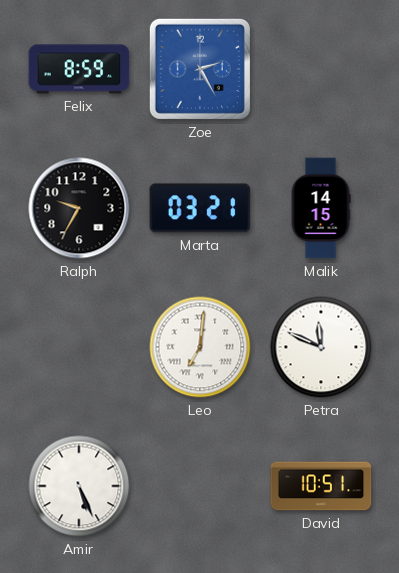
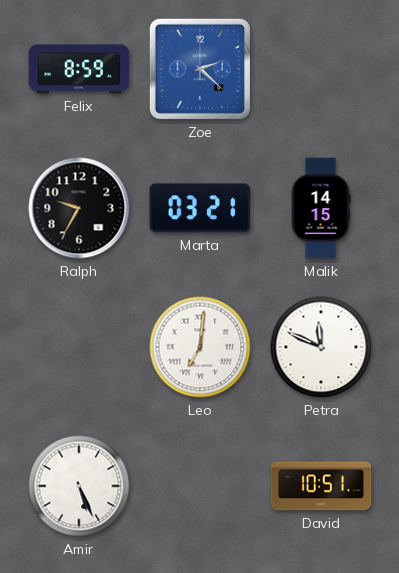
Zoe: 2:25 -> 2:22
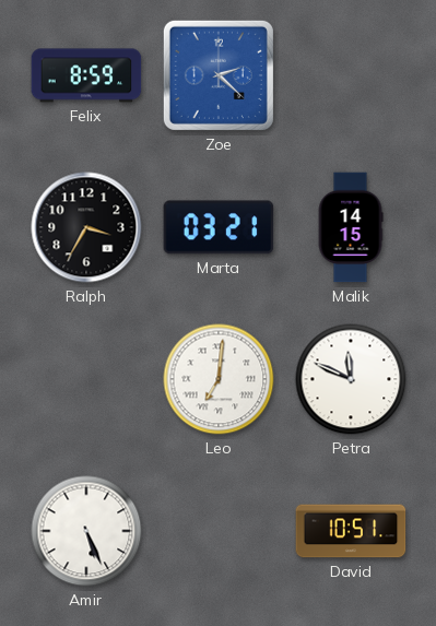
Ralph: 9:35 -> 3:35
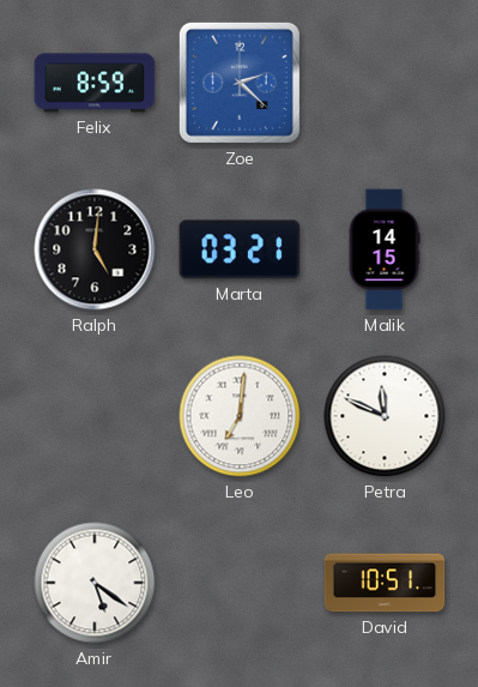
Ralph: 3:35 -> 5:01
Amir: 5:26 -> 5:21
